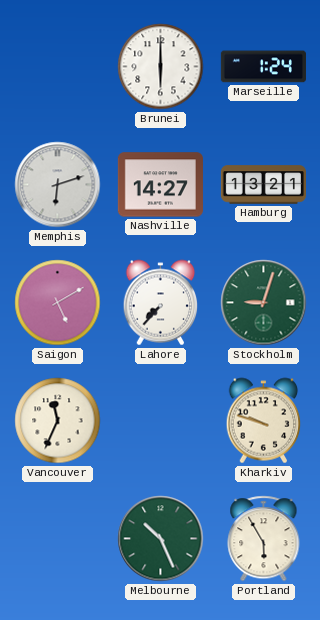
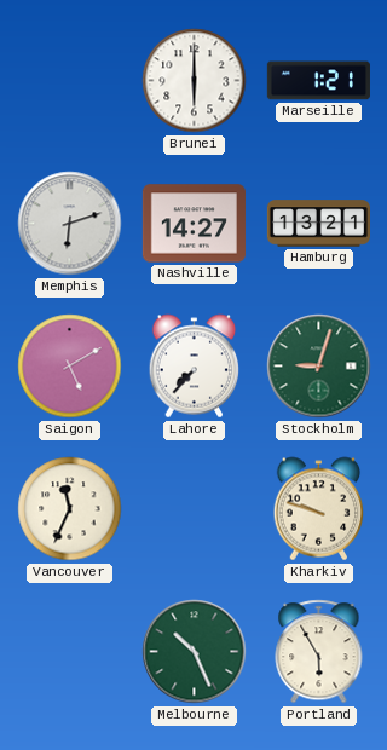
Marseille: 1:24 -> 1:21
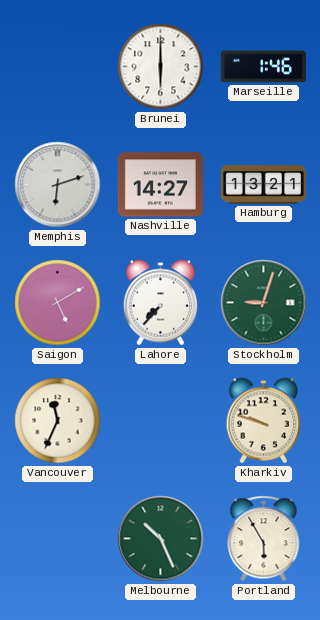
Marseille: 1:21 -> 1:46
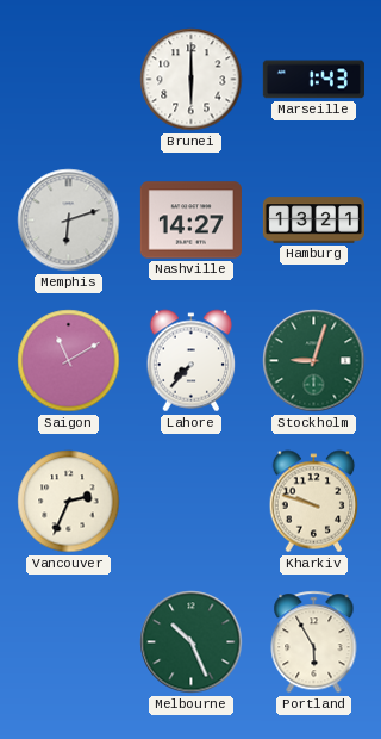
Marseille: 1:46 -> 1:43
Saigon: 5:10 -> 11:10
Vancouver: 11:34 -> 2:34
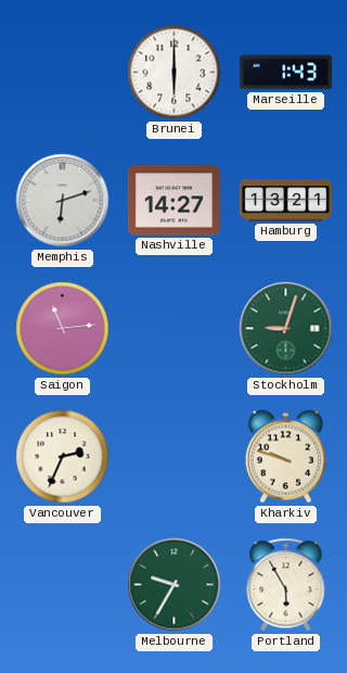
Saigon: 11:10 -> 11:14
Lahore: 7:37 -> none
Melbourne: 10:26 -> 9:35
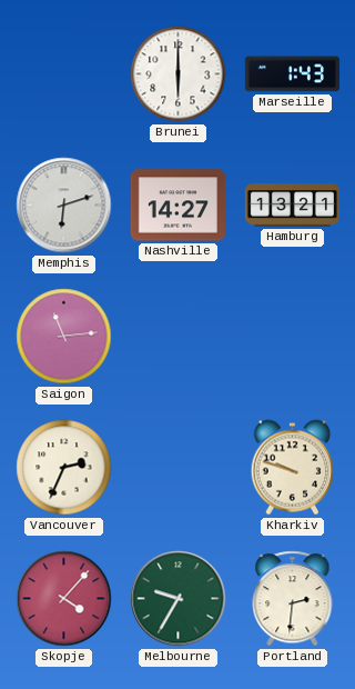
Stockholm: 9:03 -> none
Skopje: none -> 4:07
Portland: 5:55 -> 2:31
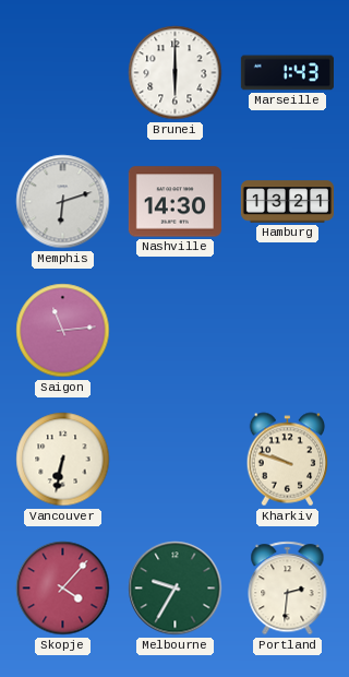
Nashville: 14:27 -> 14:30
Vancouver: 2:34 -> 6:32
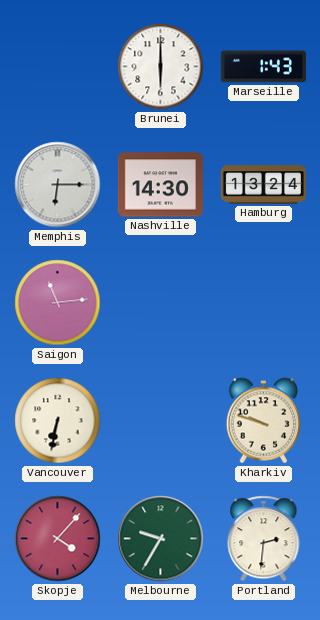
Memphis: 6:12 -> 6:15
Hamburg: 13:21 -> 13:24
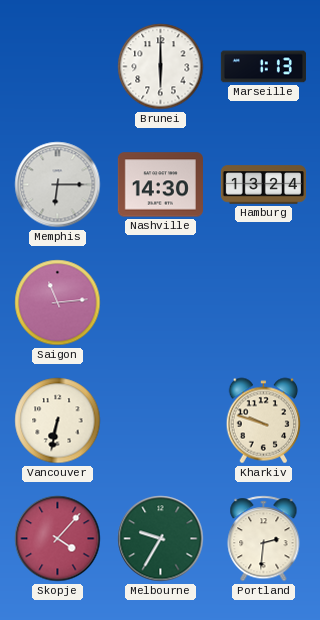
Marseille: 1:43 -> 1:13
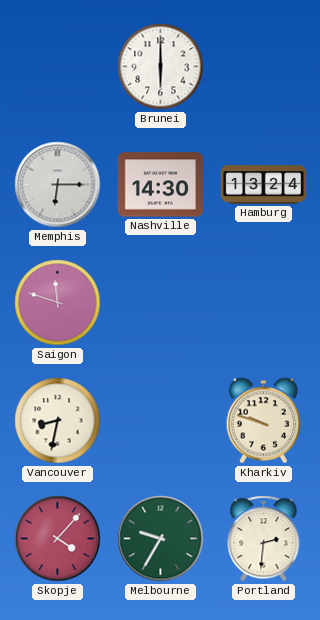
Marseille: 1:13 -> none
Saigon: 11:14 -> 11:48
Vancouver: 6:32 -> 8:32
